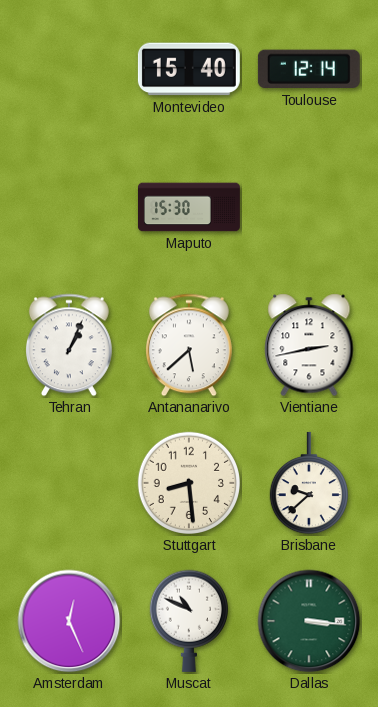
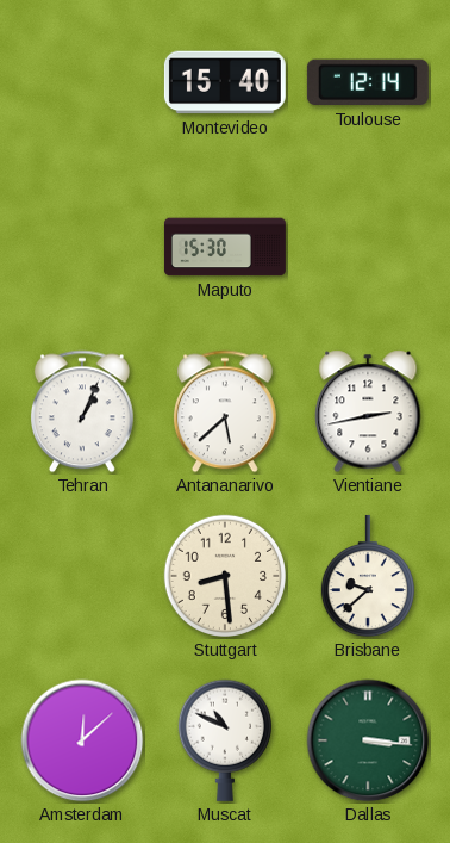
Amsterdam: 12:26 -> 12:08
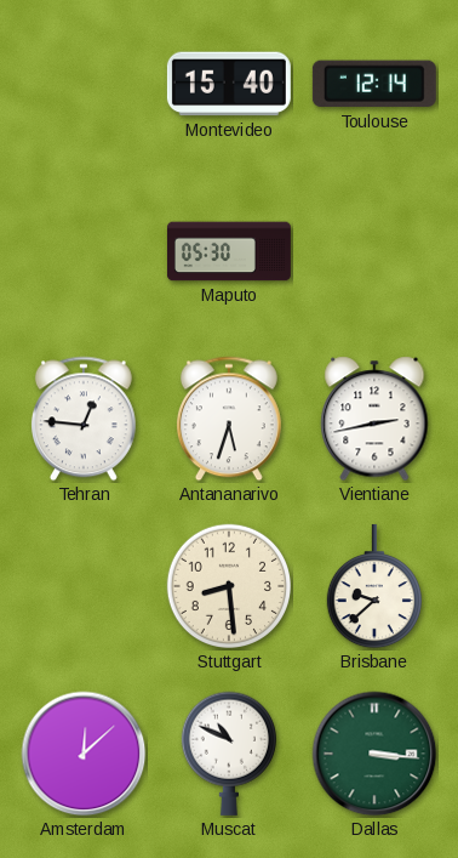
Maputo: 15:30 -> 05:30
Tehran: 1:04 -> 12:46
Antananarivo: 5:38 -> 5:33
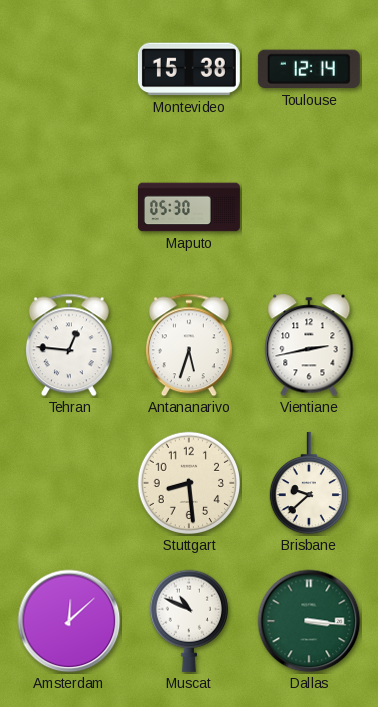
Montevideo: 15:40 -> 15:38
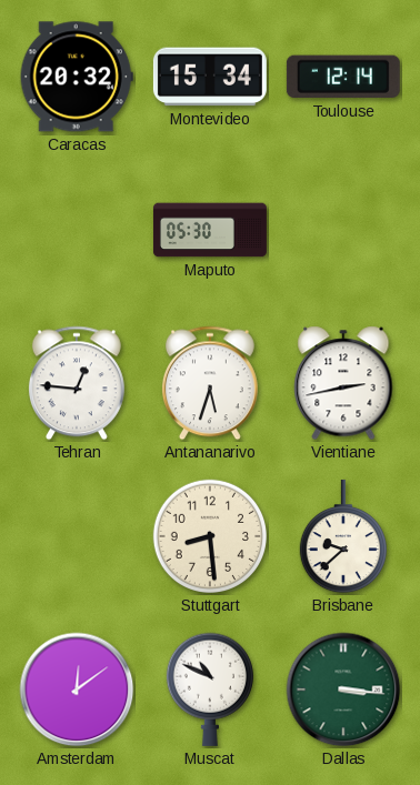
Caracas: none -> 20:32
Montevideo: 15:38 -> 15:34
Amsterdam: 12:08 -> 12:09
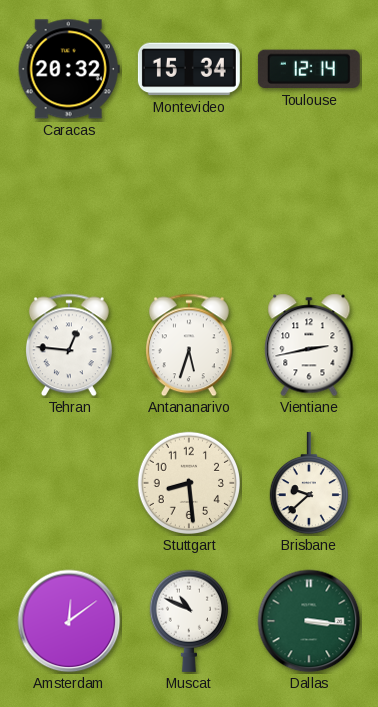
Maputo: 05:30 -> none
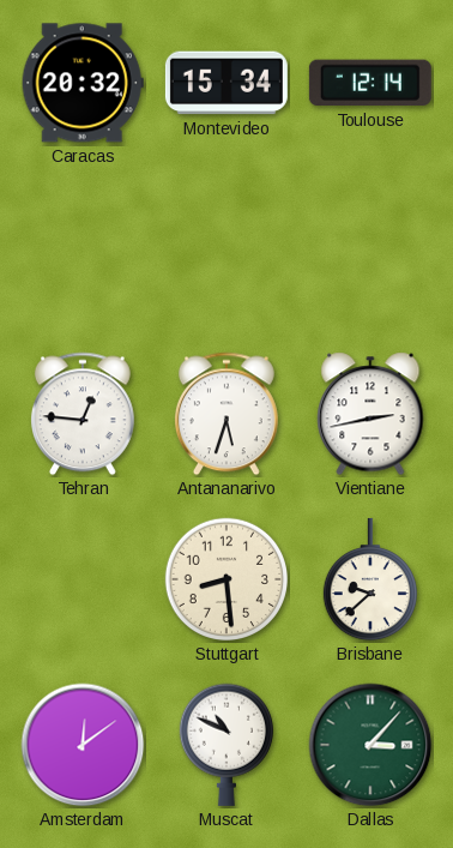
Dallas: 3:16 -> 3:07
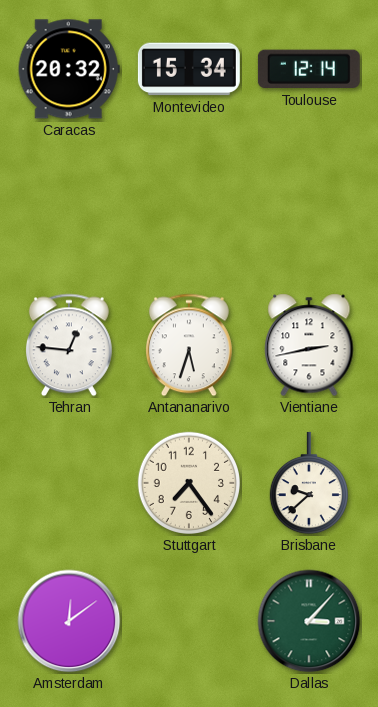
Stuttgart: 8:29 -> 7:24
Muscat: 10:49 -> none
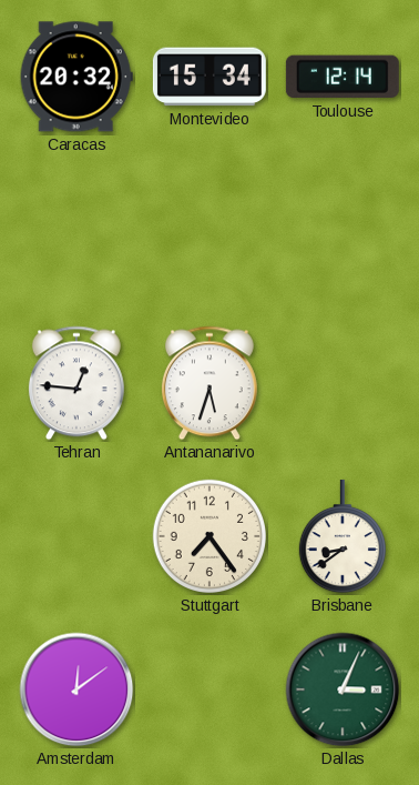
Vientiane: 2:43 -> none
Brisbane: 9:38 -> 8:39
Dallas: 3:07 -> 3:04
